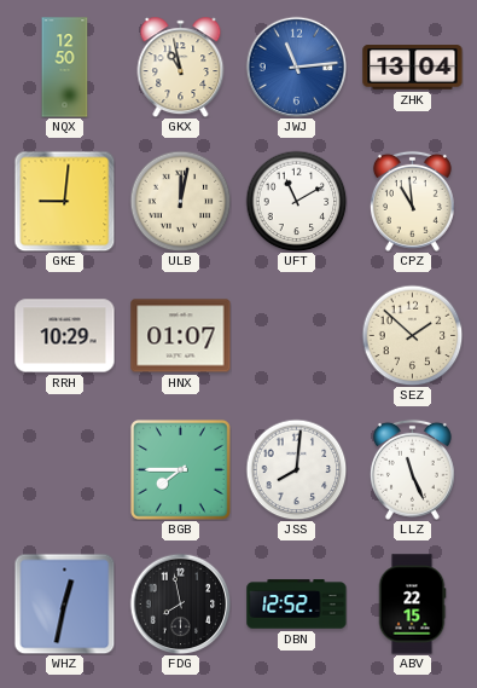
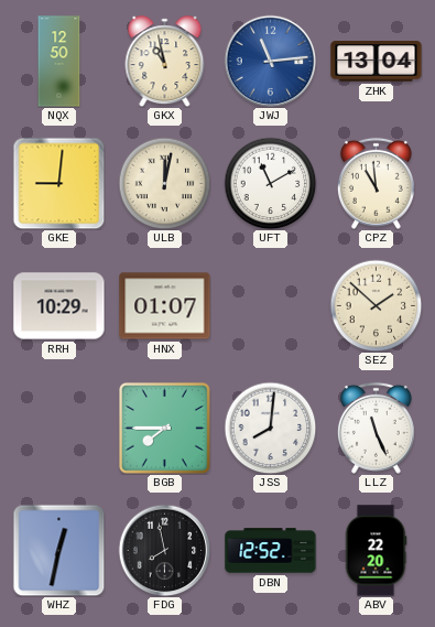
ABV: 22:15 -> 22:20
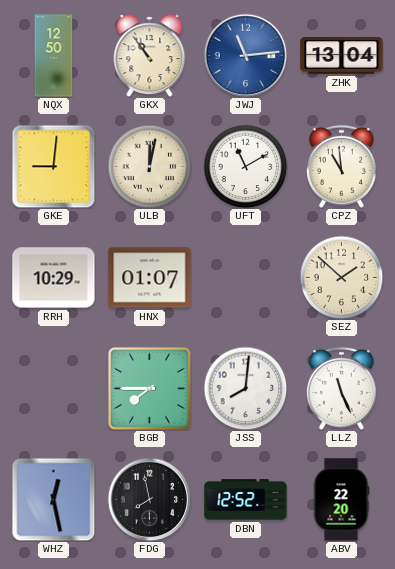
GKX: 10:58 -> 10:54
WHZ: 12:32 -> 12:28
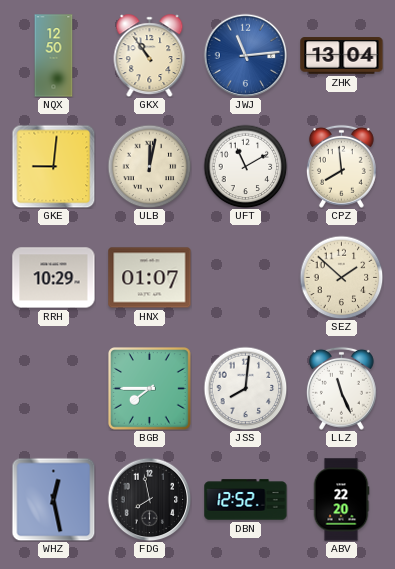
CPZ: 10:59 -> 7:59
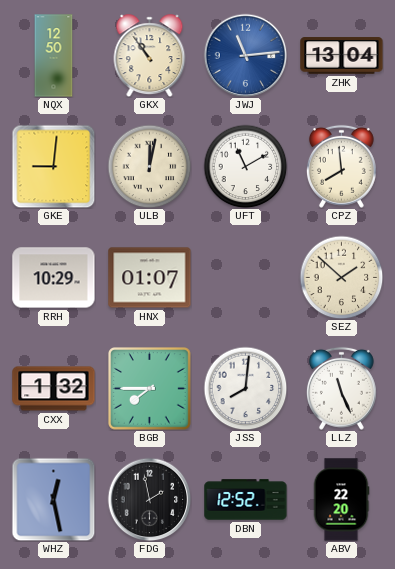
CXX: none -> 1:32
FDG: 7:58 -> 1:58
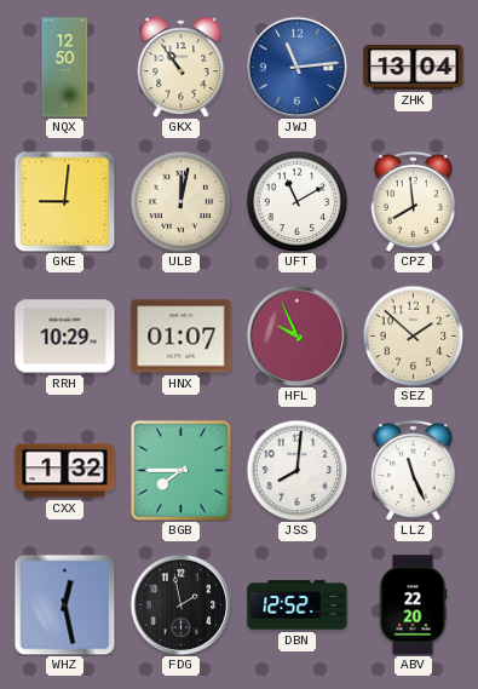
HFL: none -> 9:56
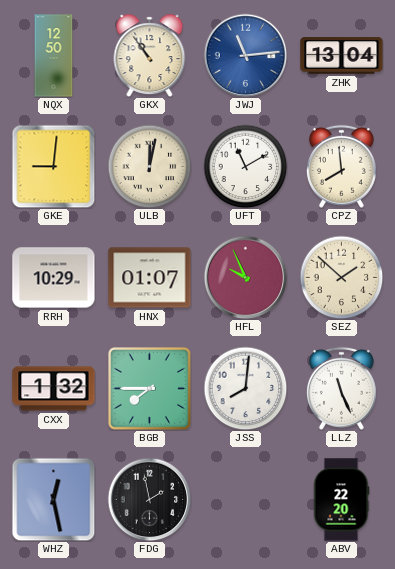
DBN: 12:52 -> none
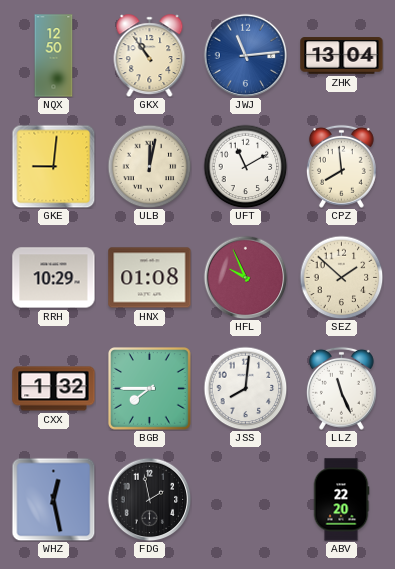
HNX: 01:07 -> 01:08
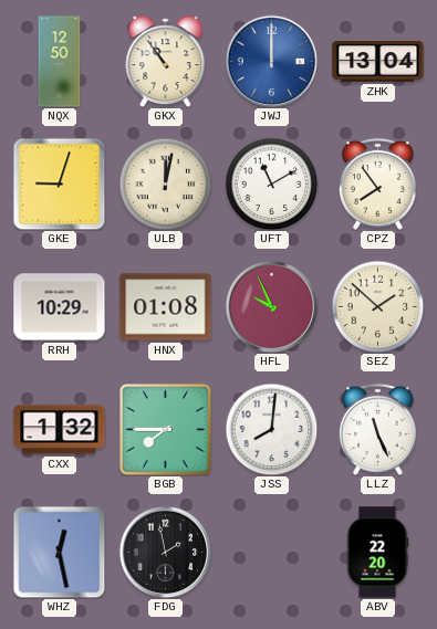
JWJ: 11:14 -> 12:00
GKE: 9:01 -> 9:03
CPZ: 7:59 -> 7:54
